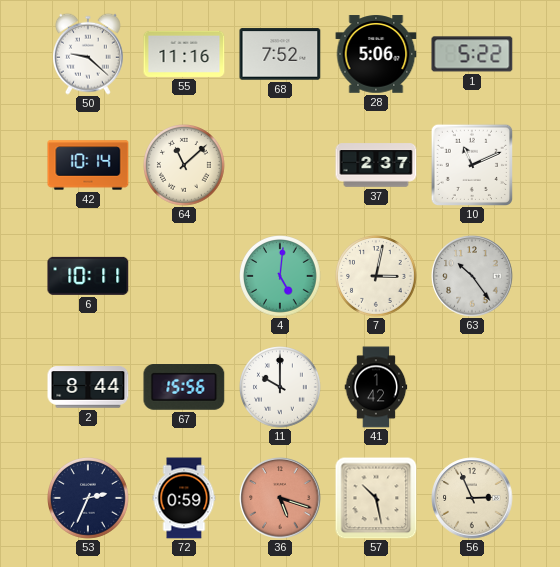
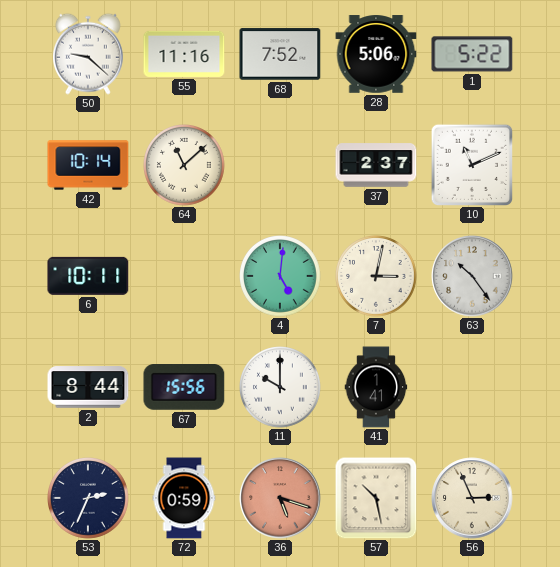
41: 1:42 -> 1:41
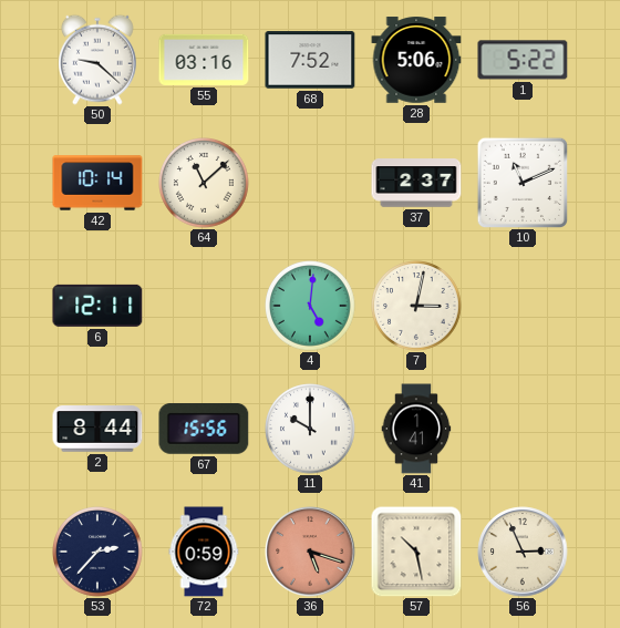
55: 11:16 -> 03:16
6: 10:11 -> 12:11
63: 10:24 -> none
53: 2:34 -> 2:37
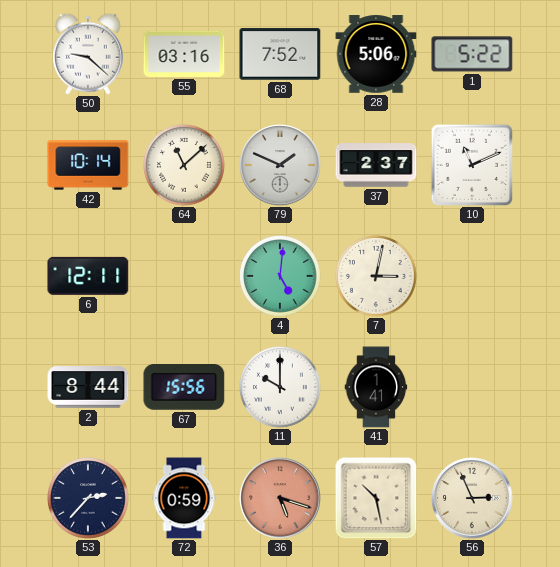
79: none -> 1:49
